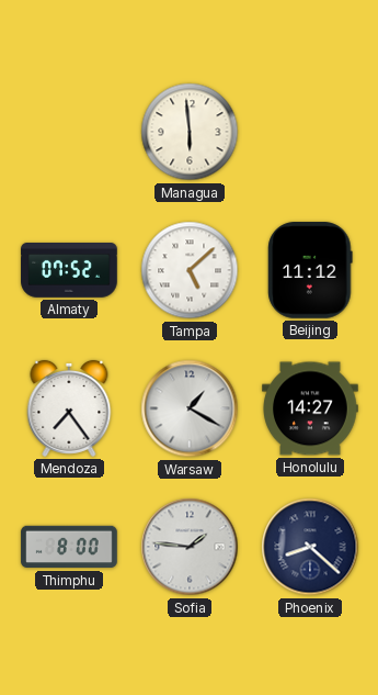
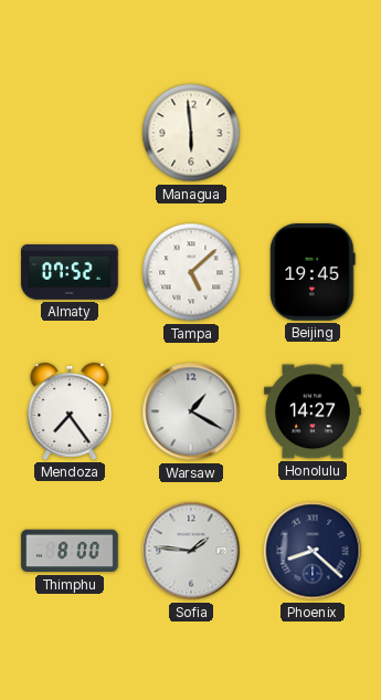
Beijing: 11:12 -> 19:45
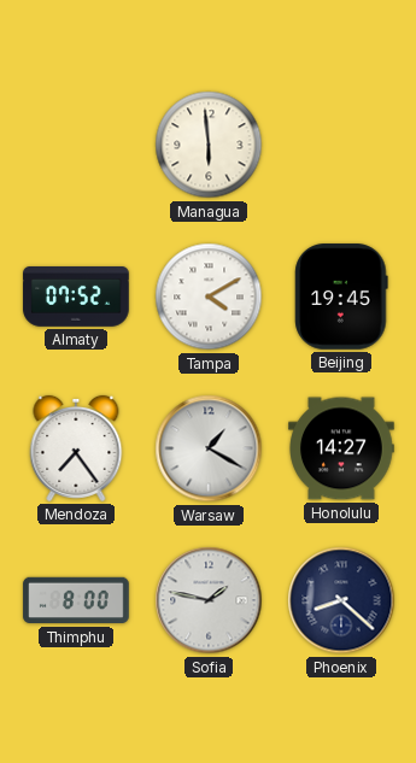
Tampa: 5:08 -> 4:10
Sofia: 1:46 -> 1:47
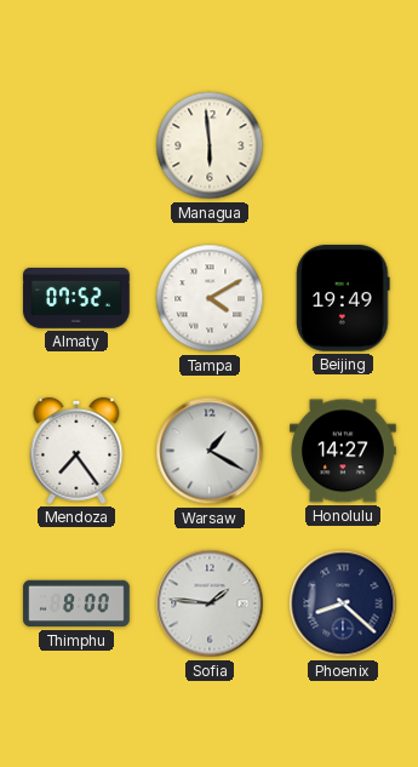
Beijing: 19:45 -> 19:49
Sofia: 1:47 -> 1:46
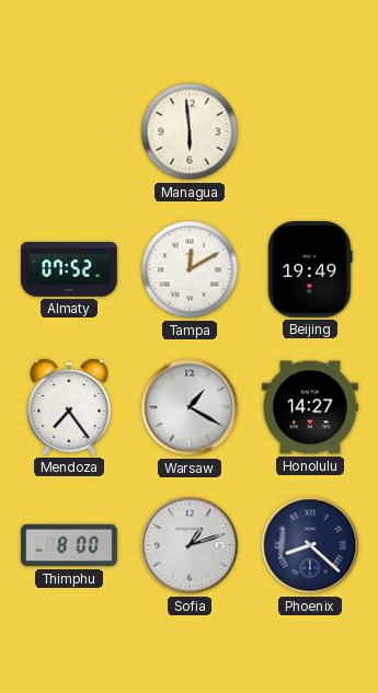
Tampa: 4:10 -> 12:10
Sofia: 1:46 -> 1:12
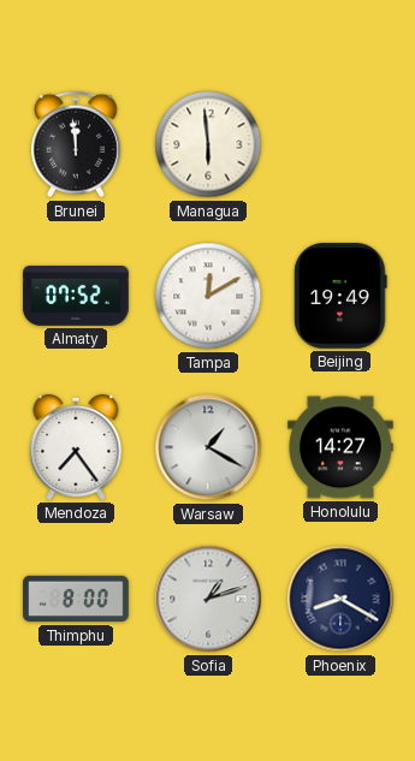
Brunei: none -> 11:59
Phoenix: 8:22 -> 8:20
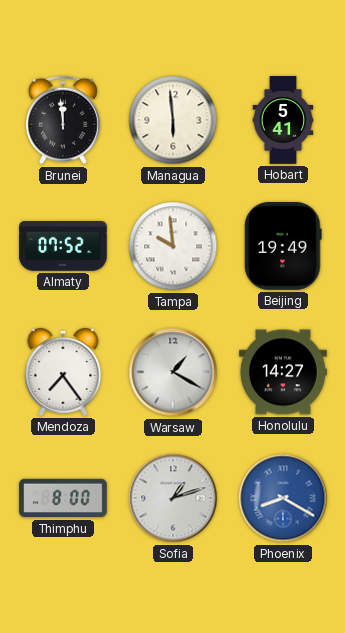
Hobart: none -> 5:41
Tampa: 12:10 -> 9:59
Phoenix dial: navy -> blue
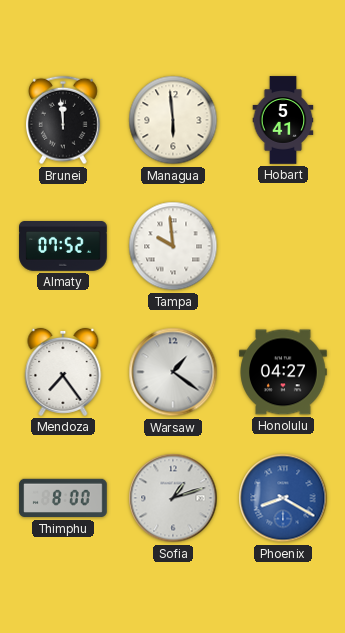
Beijing: 19:49 -> none
Warsaw: 1:20 -> 1:21
Honolulu: 14:27 -> 04:27
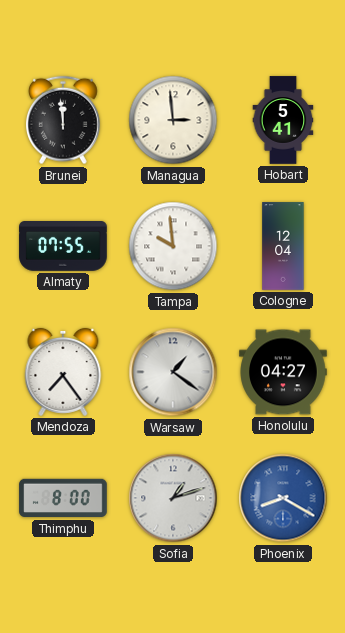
Managua: 5:59 -> 2:59
Almaty: 07:52 -> 07:55
Cologne: none -> 12:04
